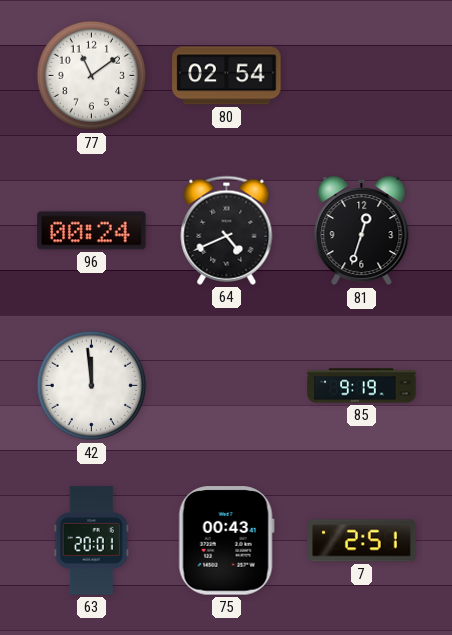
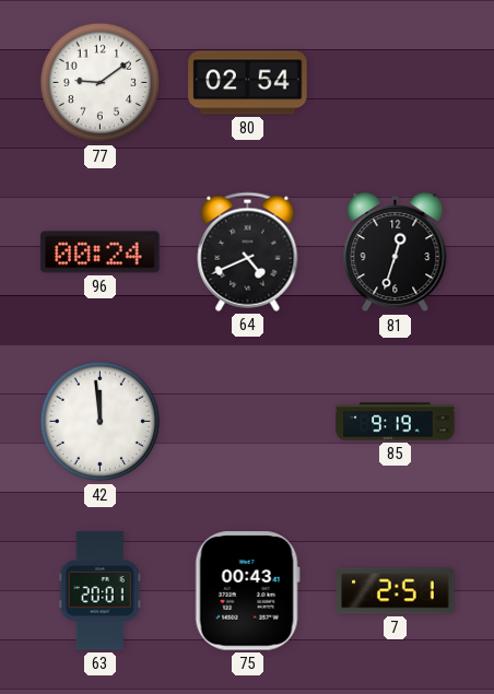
77: 11:09 -> 9:09
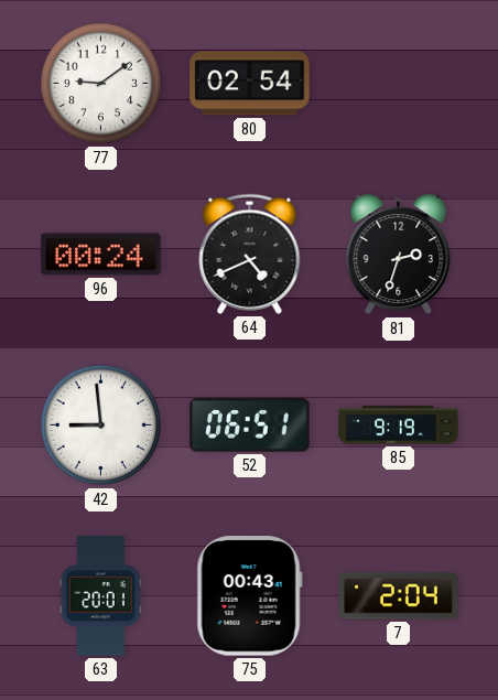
81: 12:33 -> 2:33
42: 11:59 -> 8:59
52: none -> 06:51
7: 2:51 -> 2:04
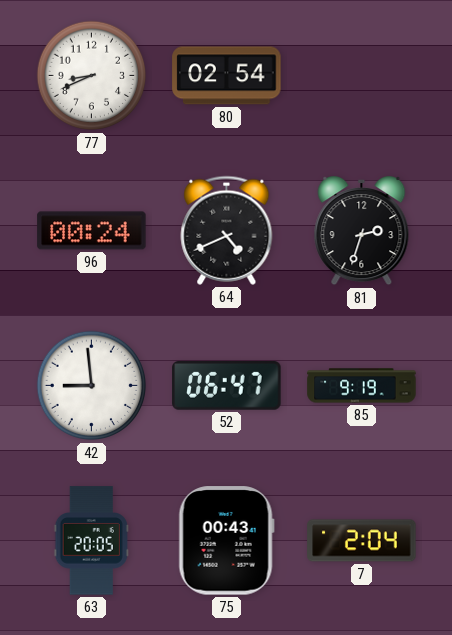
77: 9:09 -> 8:41
52: 06:51 -> 06:47
63: 20:01 -> 20:05
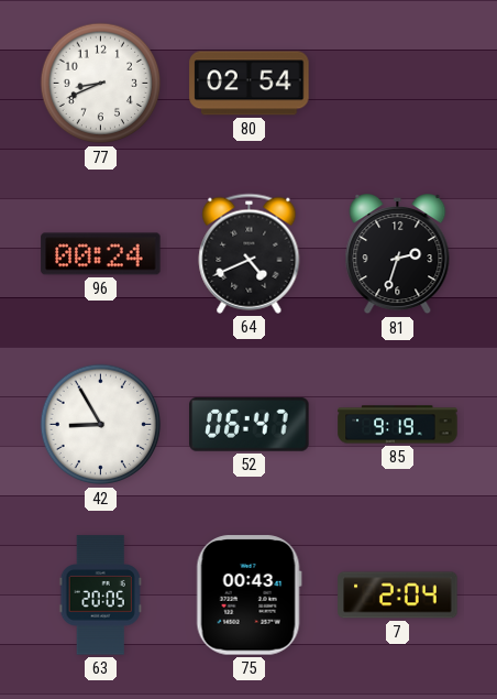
42: 8:59 -> 8:55
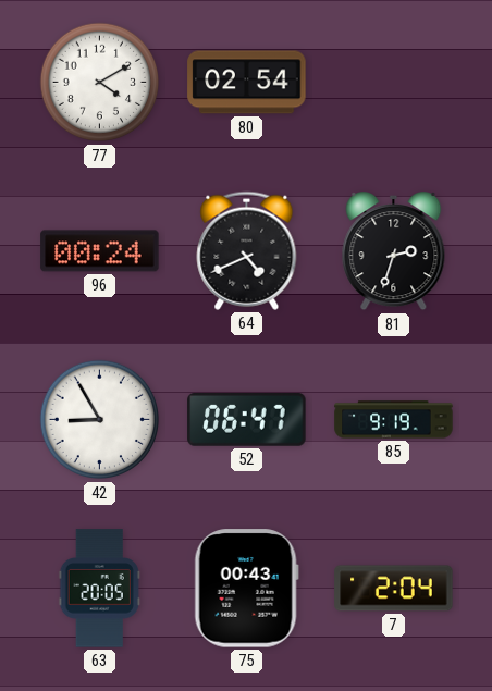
77: 8:41 -> 4:10
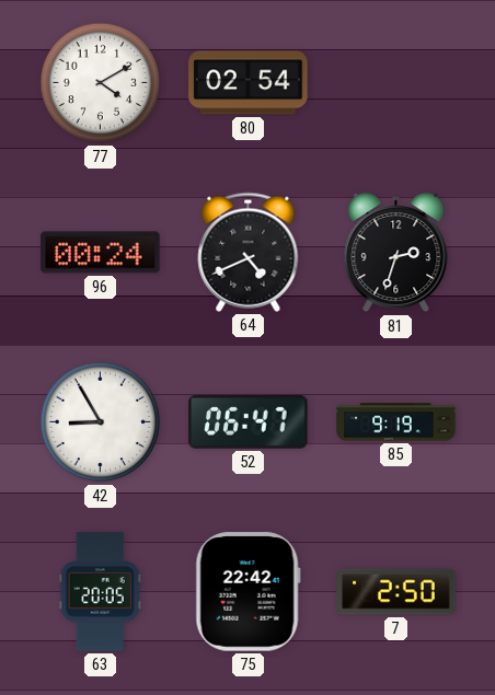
75: 00:43 -> 22:42
7: 2:04 -> 2:50
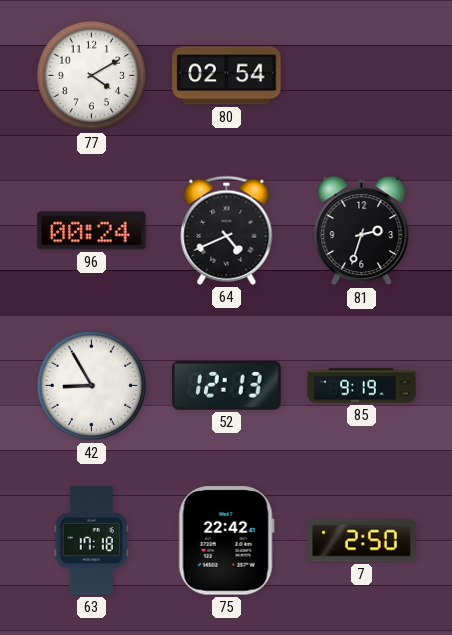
52: 06:47 -> 12:13
63: 20:05 -> 17:18
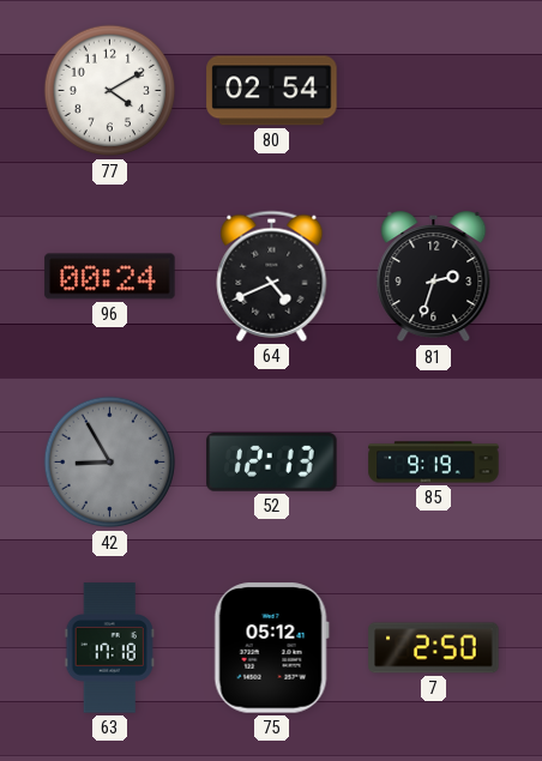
42 dial: white -> grey
75: 22:42 -> 05:12
